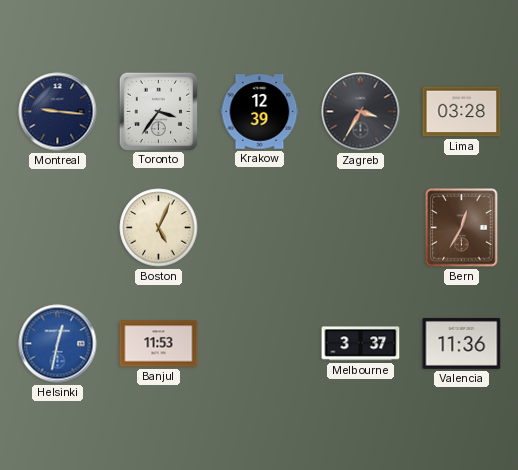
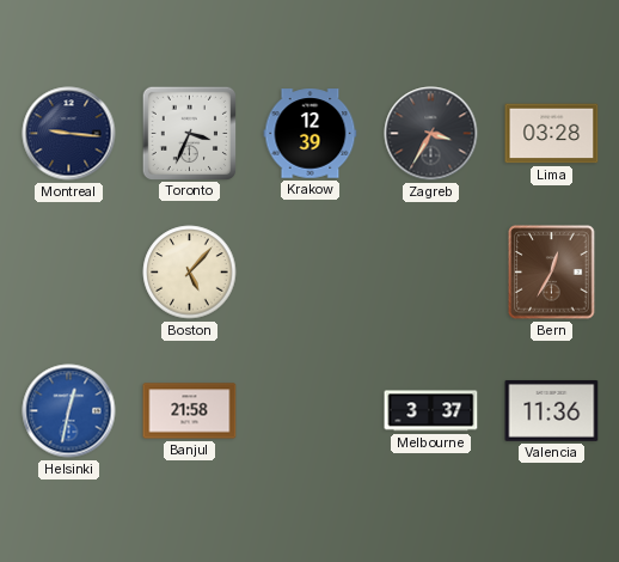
Toronto: 3:36 -> 3:34
Boston: 5:04 -> 5:07
Banjul: 11:53 -> 21:58
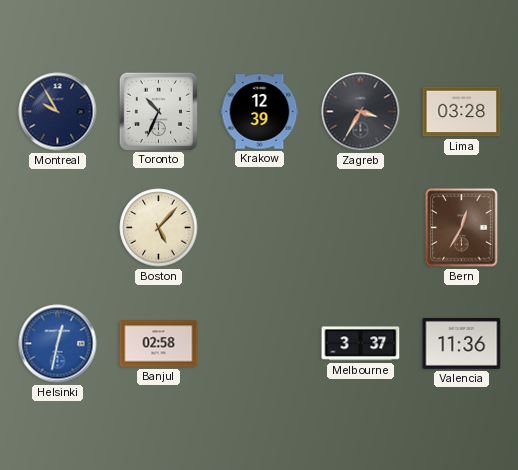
Montreal: 9:16 -> 9:55
Toronto: 3:34 -> 10:34
Banjul: 21:58 -> 02:58
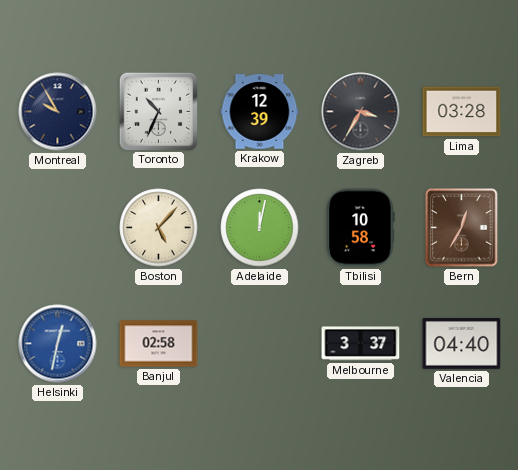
Adelaide: none -> 12:02
Tbilisi: none -> 10:58
Valencia: 11:36 -> 04:40
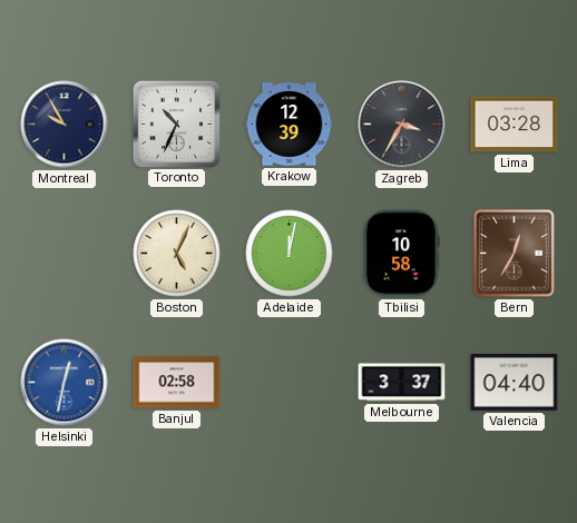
Boston: 5:07 -> 5:04
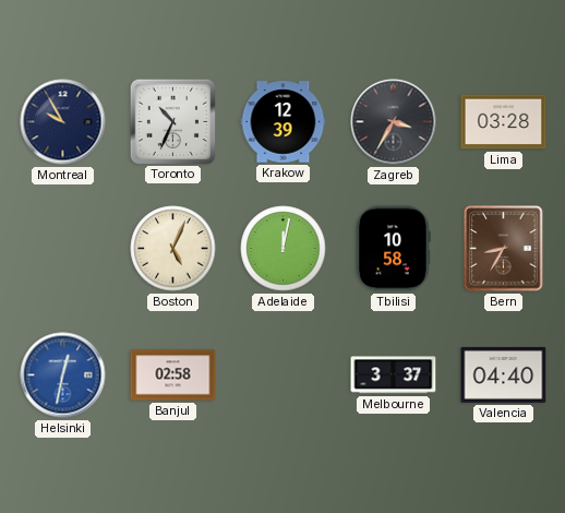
Bern: 12:35 -> 8:35
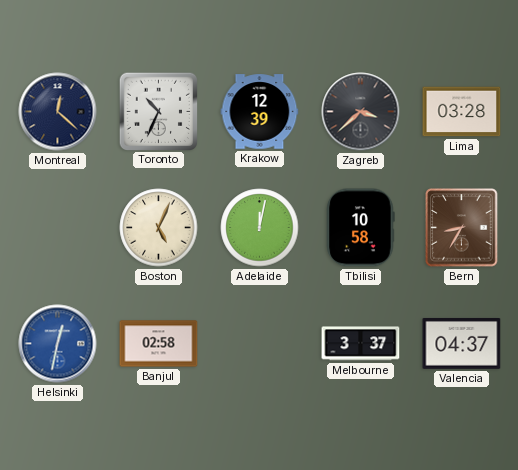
Montreal: 9:55 -> 12:22
Zagreb: 3:35 -> 3:38
Valencia: 04:40 -> 04:37
